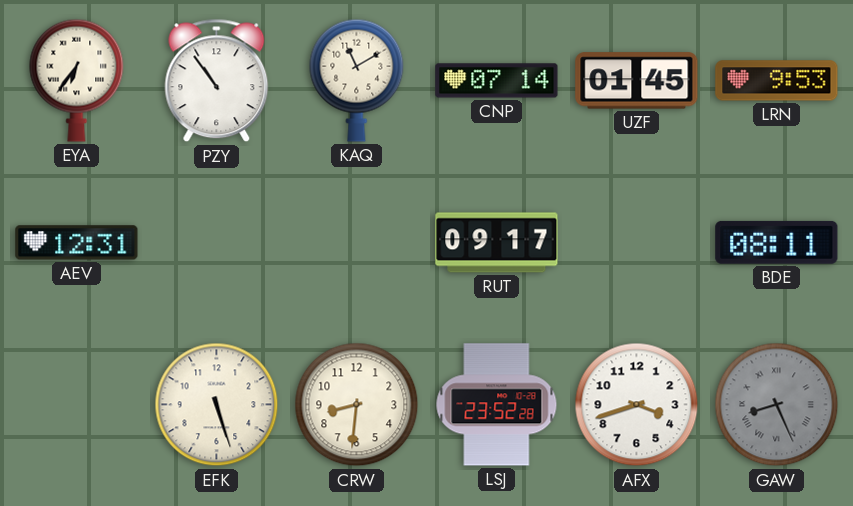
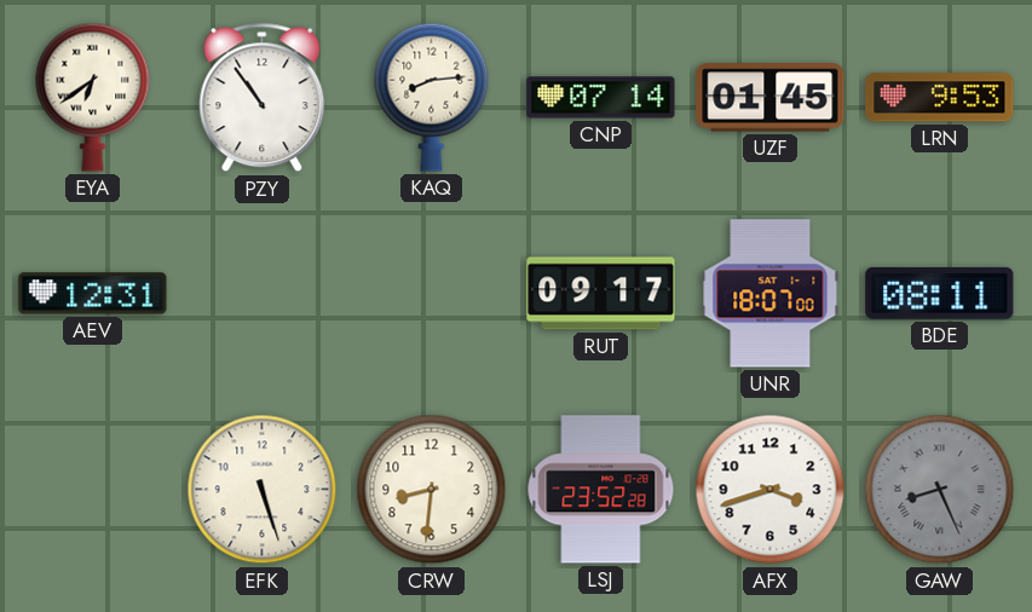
EYA: 6:36 -> 6:39
KAQ: 11:10 -> 8:14
UNR: none -> 18:07
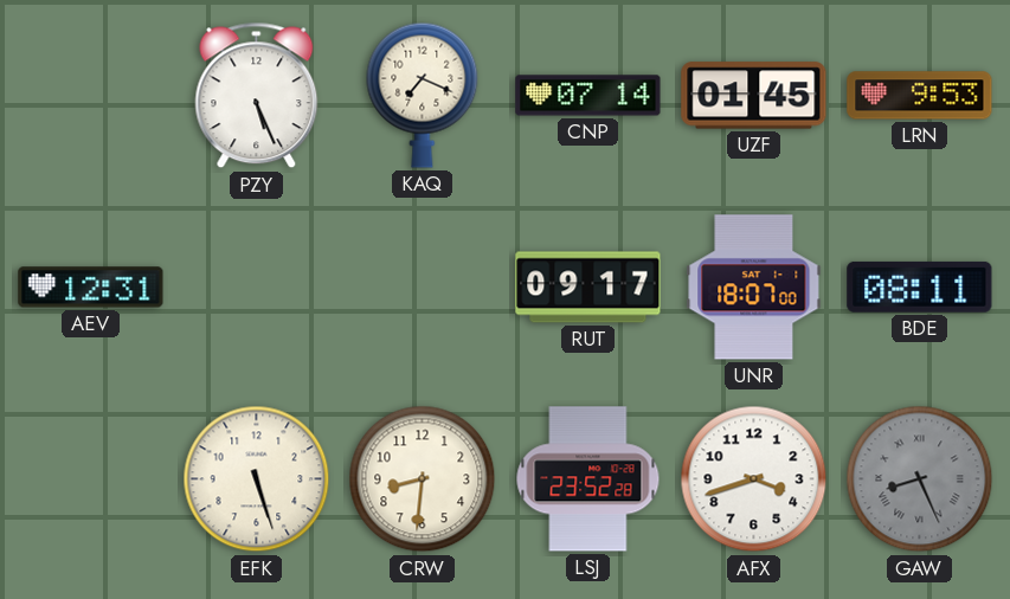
EYA: 6:39 -> none
PZY: 10:54 -> 5:26
KAQ: 8:14 -> 7:19
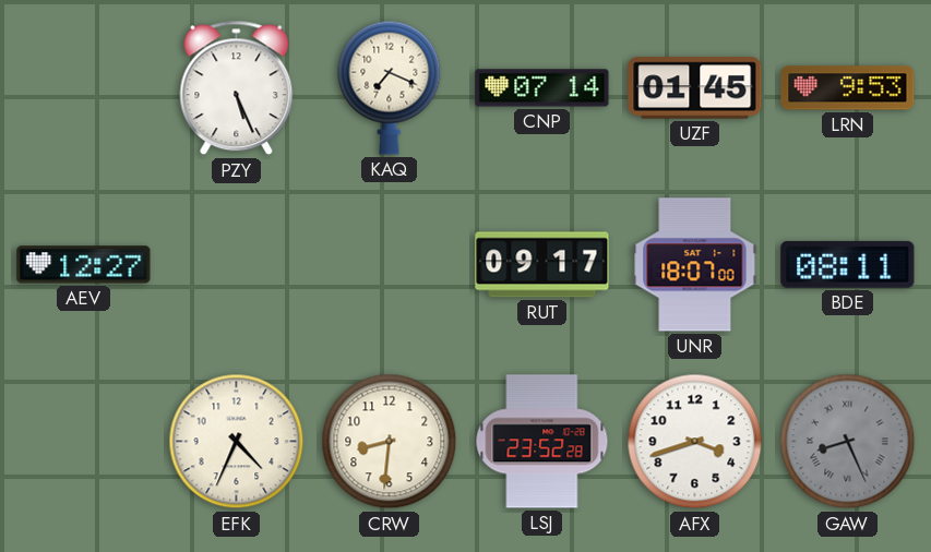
AEV: 12:31 -> 12:27
EFK: 5:27 -> 4:34
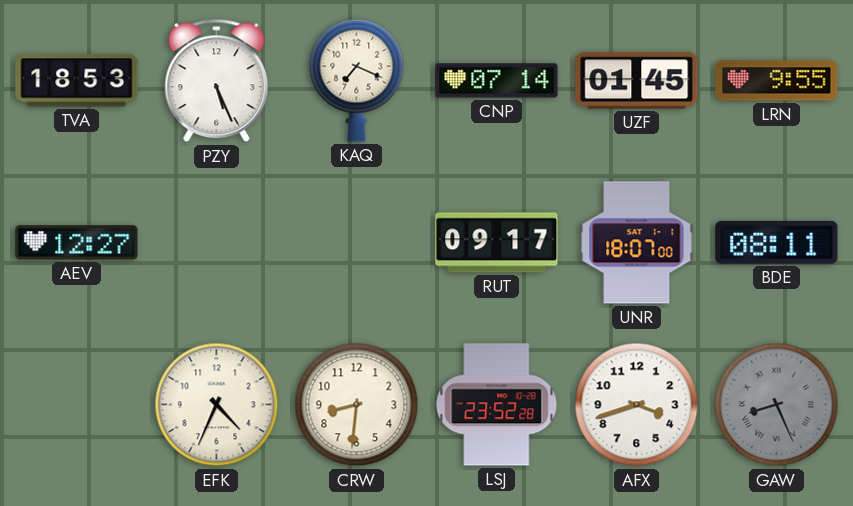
TVA: none -> 18:53
LRN: 9:53 -> 9:55
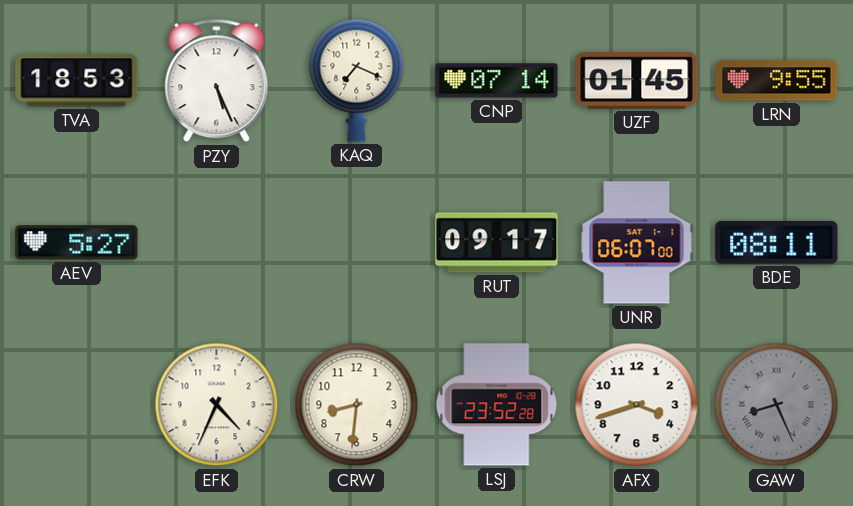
AEV: 12:27 -> 5:27
UNR: 18:07 -> 06:07
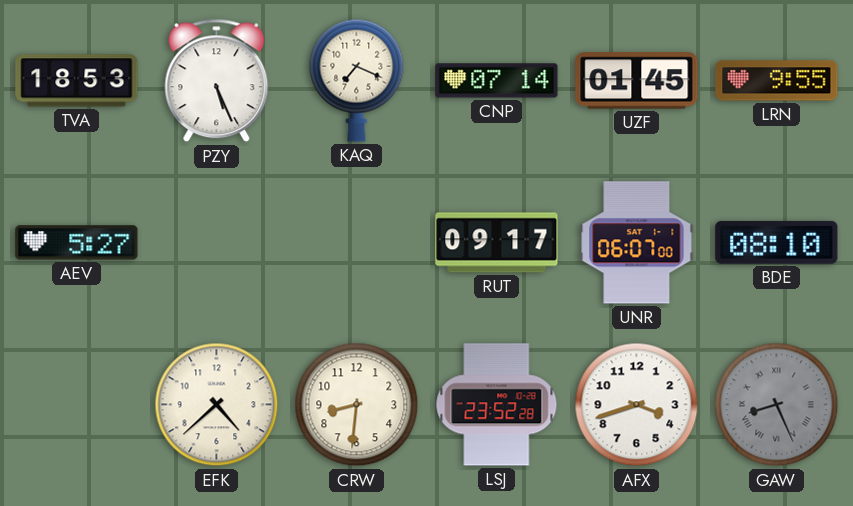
BDE: 08:11 -> 08:10
EFK: 4:34 -> 4:38
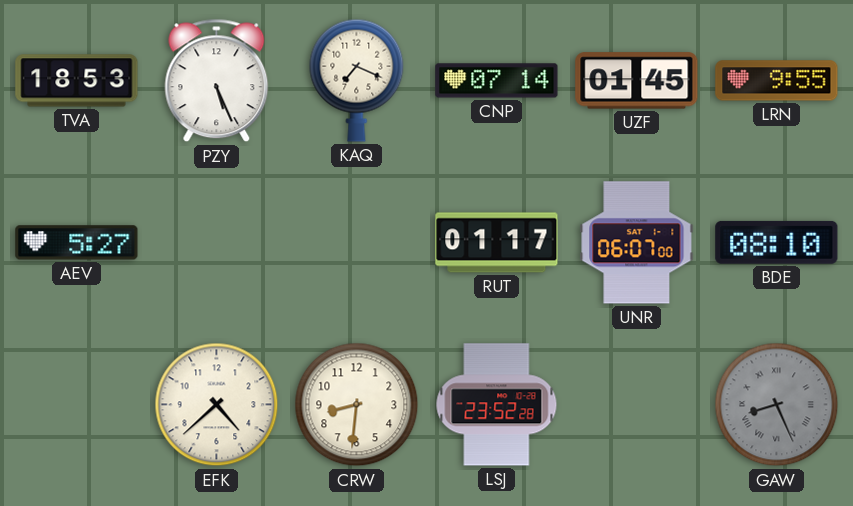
RUT: 09:17 -> 01:17
AFX: 3:42 -> none
